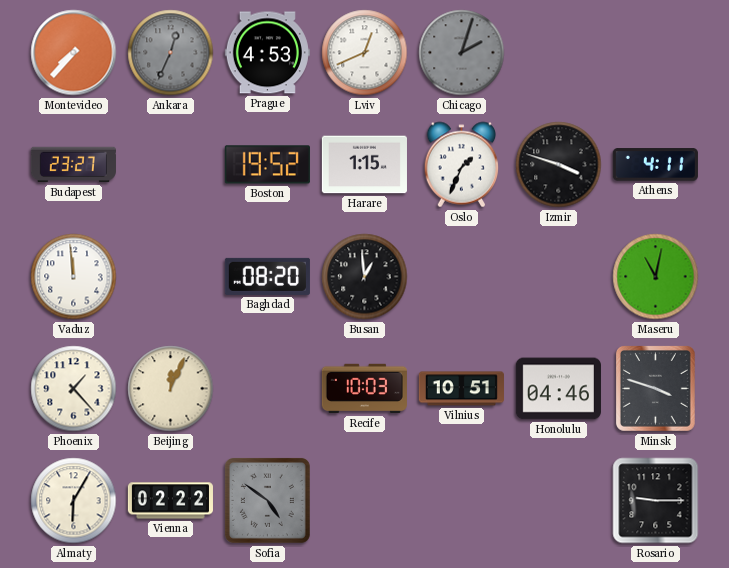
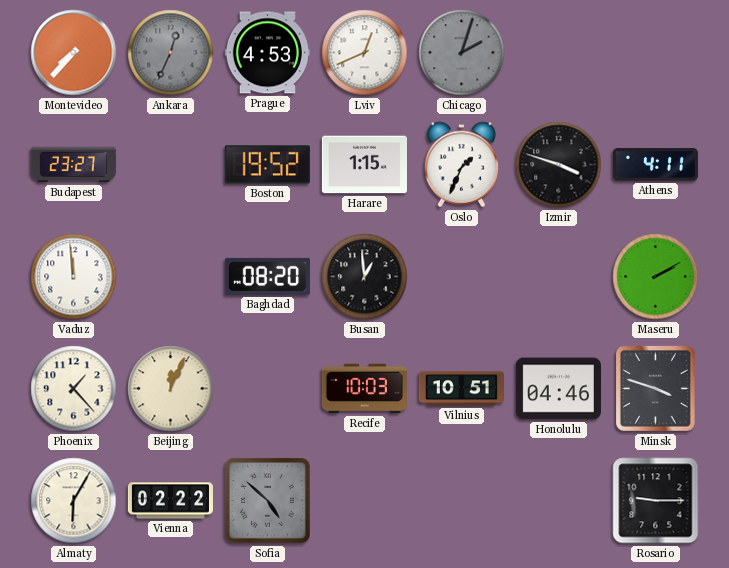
Maseru: 11:02 -> 2:10
Sofia: 4:51 -> 4:52
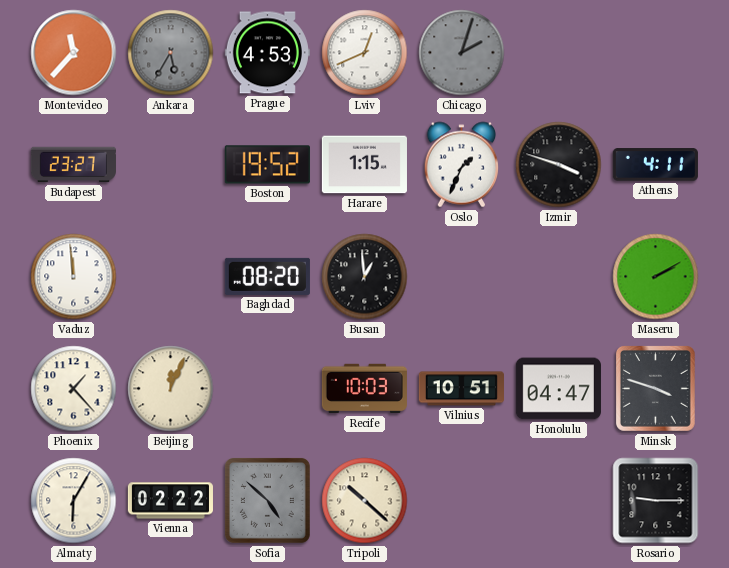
Montevideo: 7:37 -> 11:37
Ankara: 12:34 -> 5:35
Honolulu: 04:46 -> 04:47
Tripoli: none -> 10:22
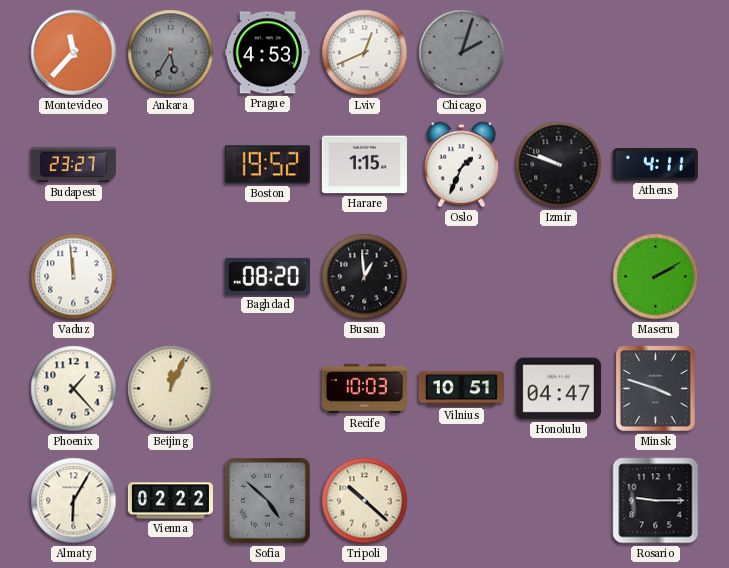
Izmir: 3:48 -> 9:48
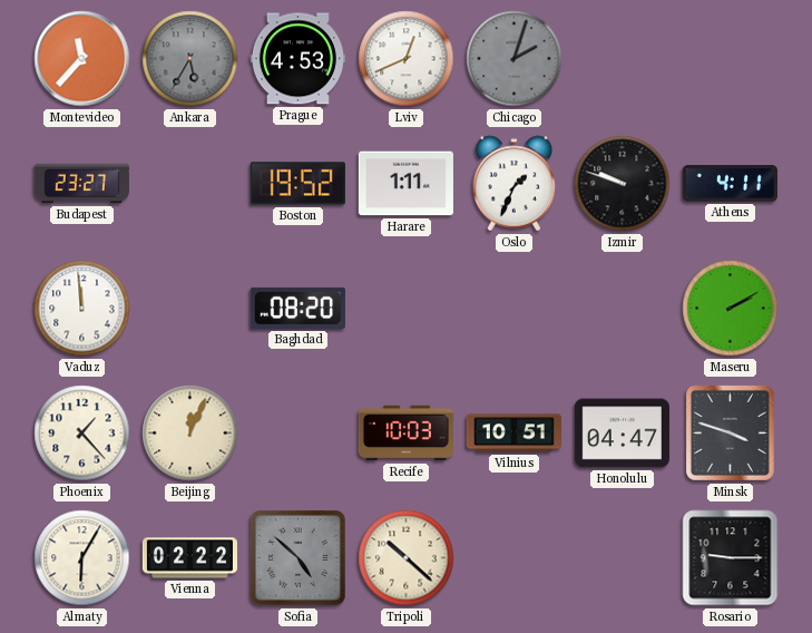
Harare: 1:15 -> 1:11
Busan: 12:59 -> none
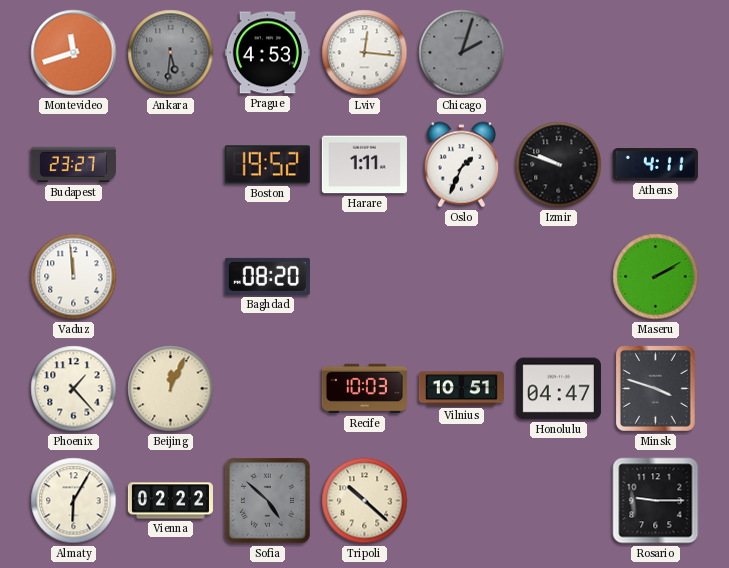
Montevideo: 11:37 -> 11:42
Ankara: 5:35 -> 5:31
Lviv: 12:41 -> 12:16
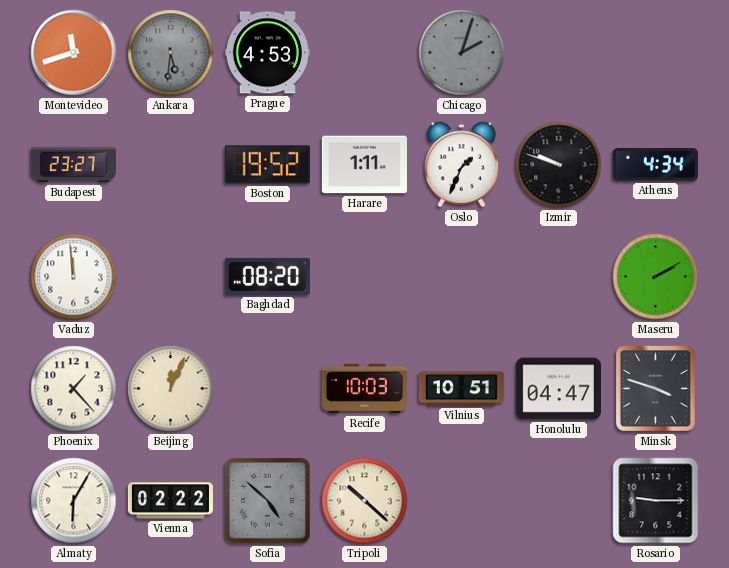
Lviv: 12:16 -> none
Athens: 4:11 -> 4:34
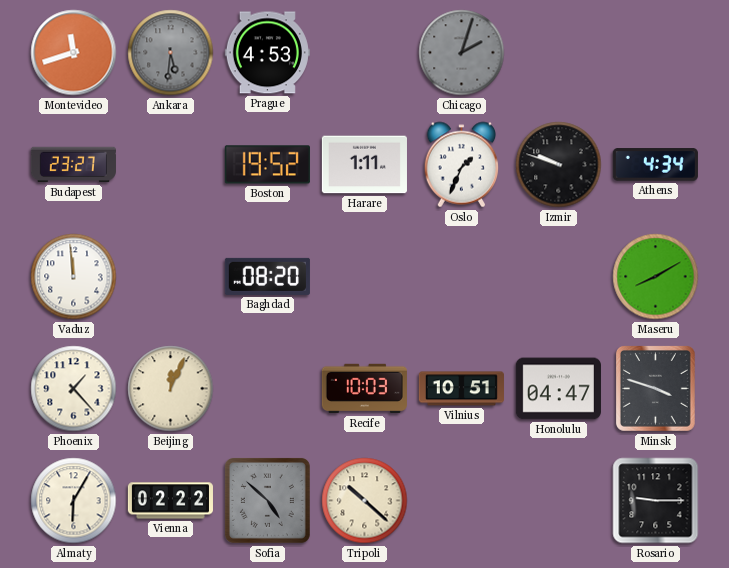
Maseru: 2:10 -> 8:10
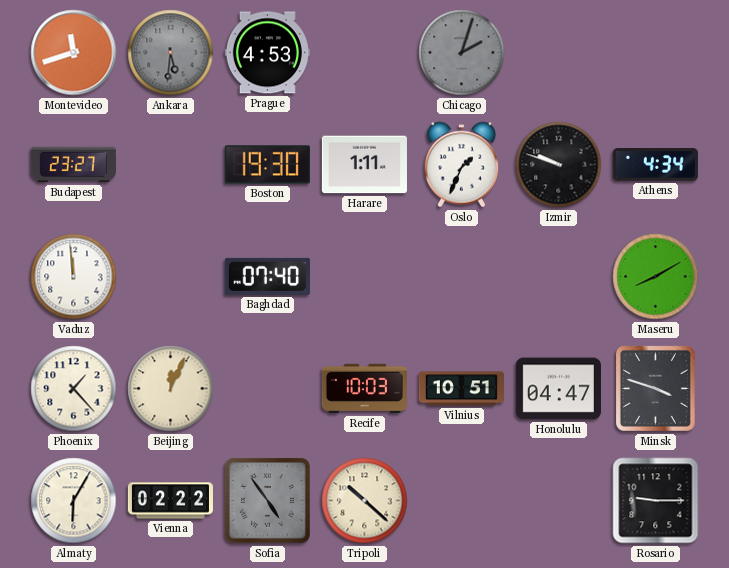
Boston: 19:52 -> 19:30
Baghdad: 08:20 -> 07:40
Sofia: 4:52 -> 4:54
